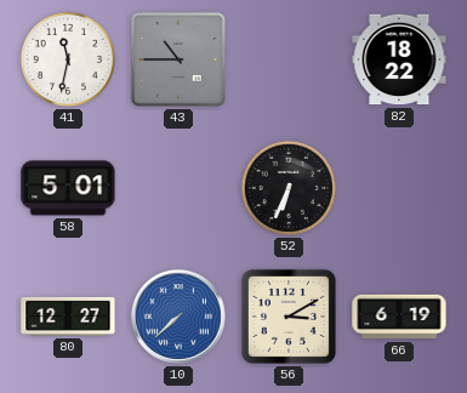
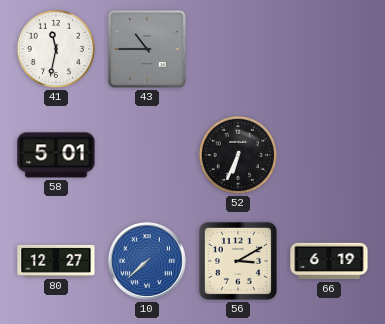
82: 18:22 -> none
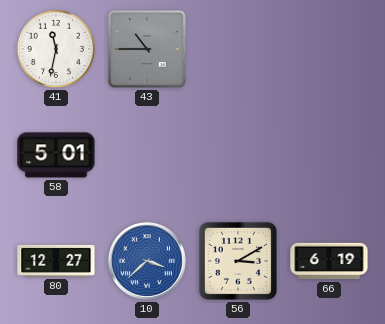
52: 6:34 -> none
10: 7:38 -> 3:38
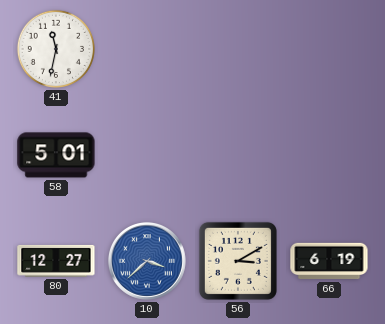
43: 10:45 -> none
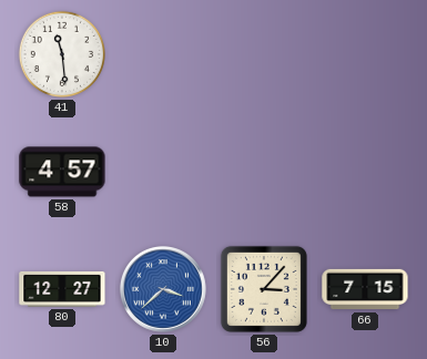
41: 11:32 -> 11:29
58: 5:01 -> 4:57
56: 3:10 -> 3:07
66: 6:19 -> 7:15
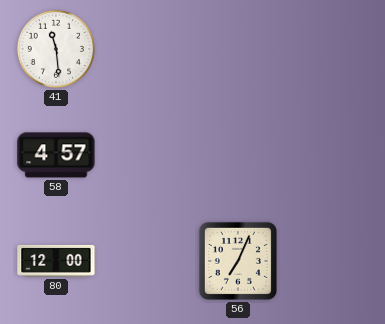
80: 12:27 -> 12:00
10: 3:38 -> none
56: 3:07 -> 7:04
66: 7:15 -> none
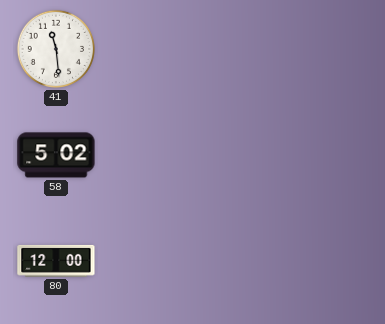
58: 4:57 -> 5:02
56: 7:04 -> none
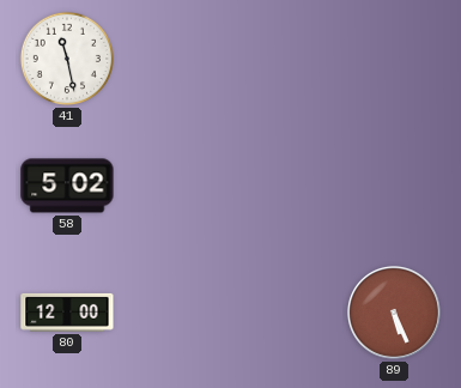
41: 11:29 -> 11:28
89: none -> 5:26
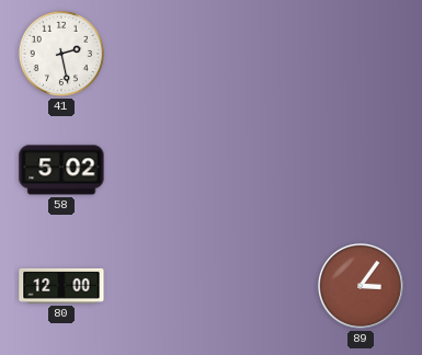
41: 11:28 -> 2:28
89: 5:26 -> 3:06
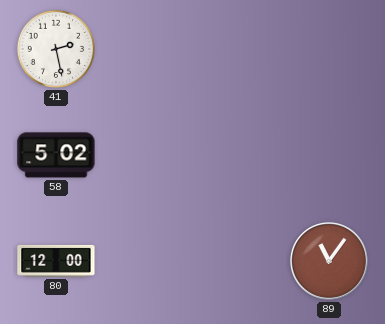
89: 3:06 -> 11:06
